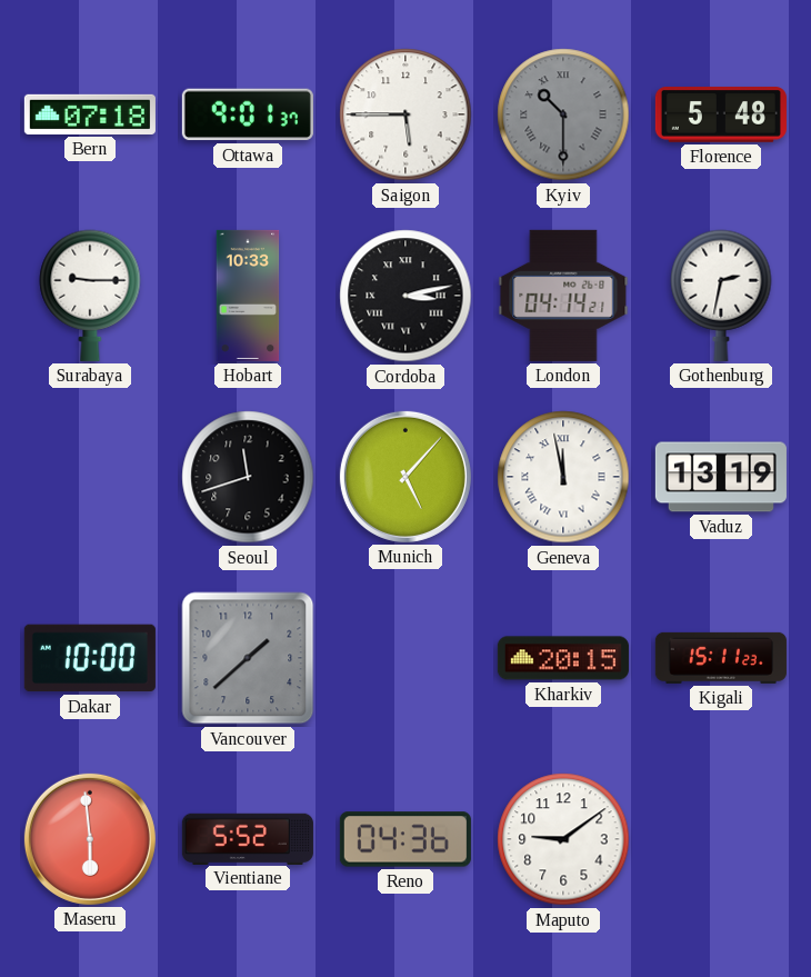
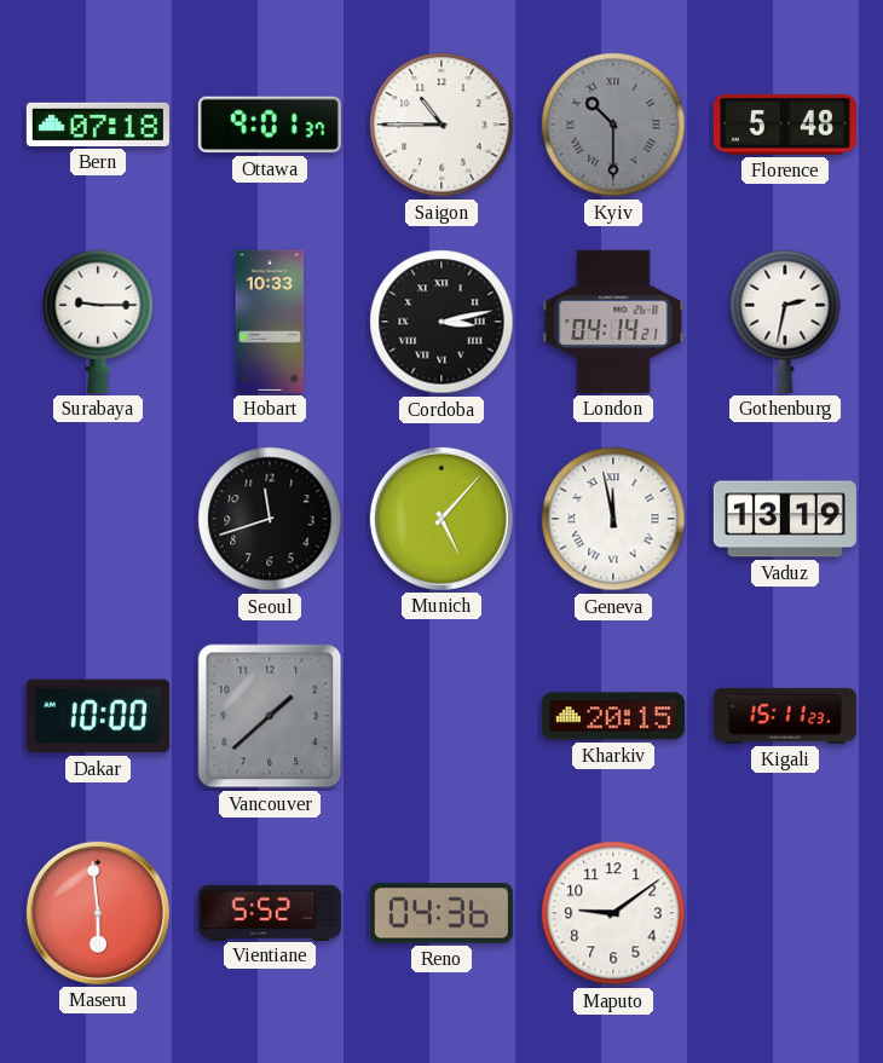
Saigon: 5:45 -> 10:45
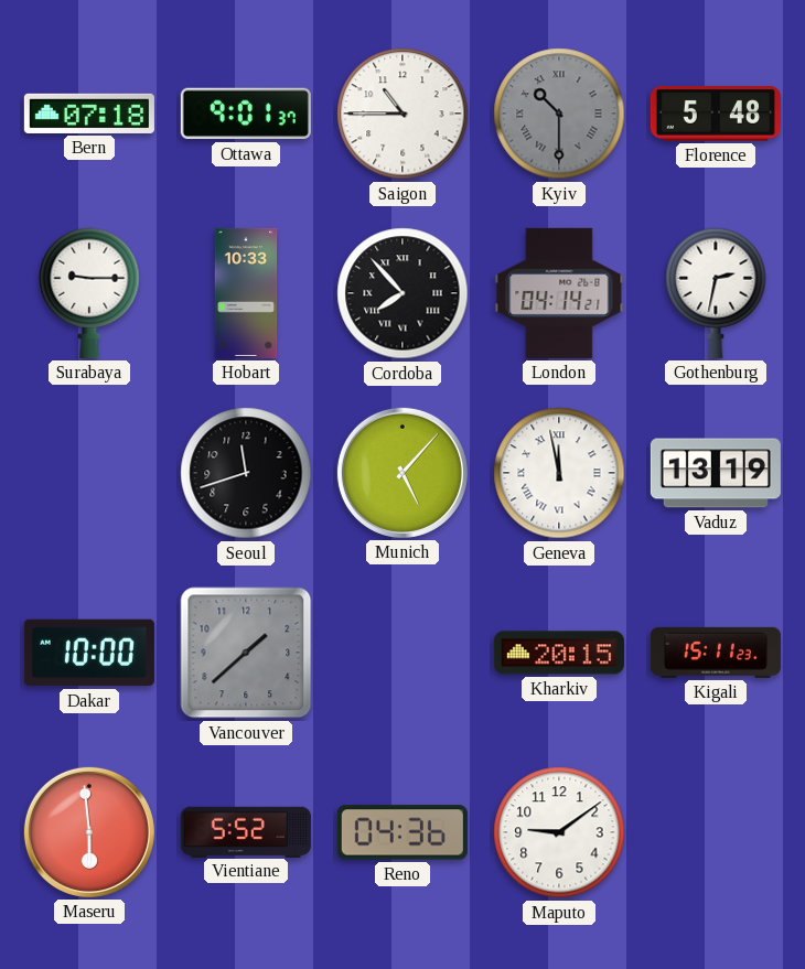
Cordoba: 3:13 -> 7:53
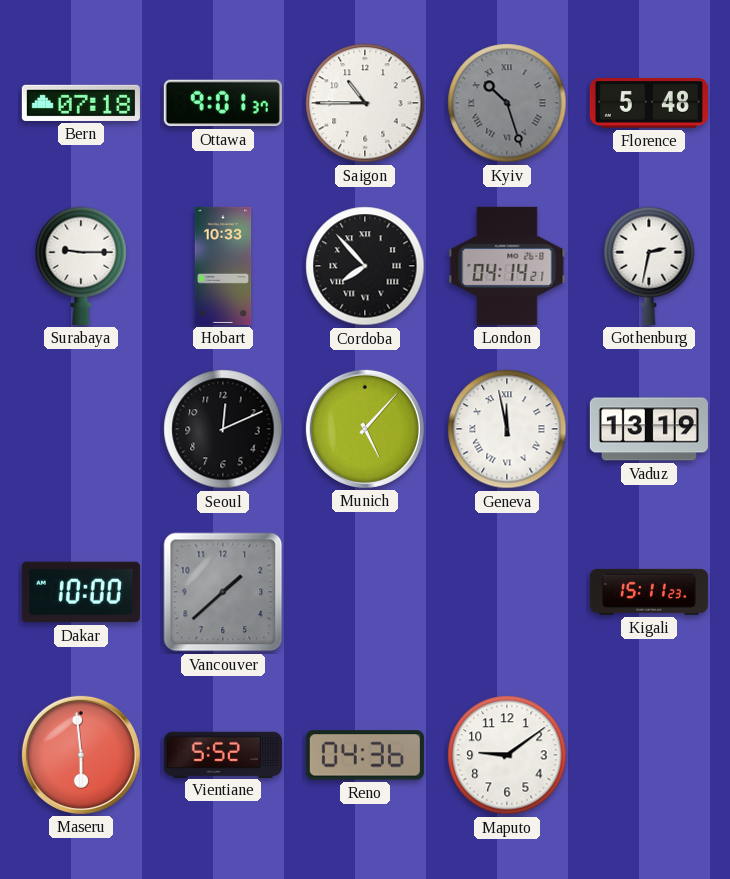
Kyiv: 10:30 -> 10:27
Seoul: 11:42 -> 12:11
Kharkiv: 20:15 -> none
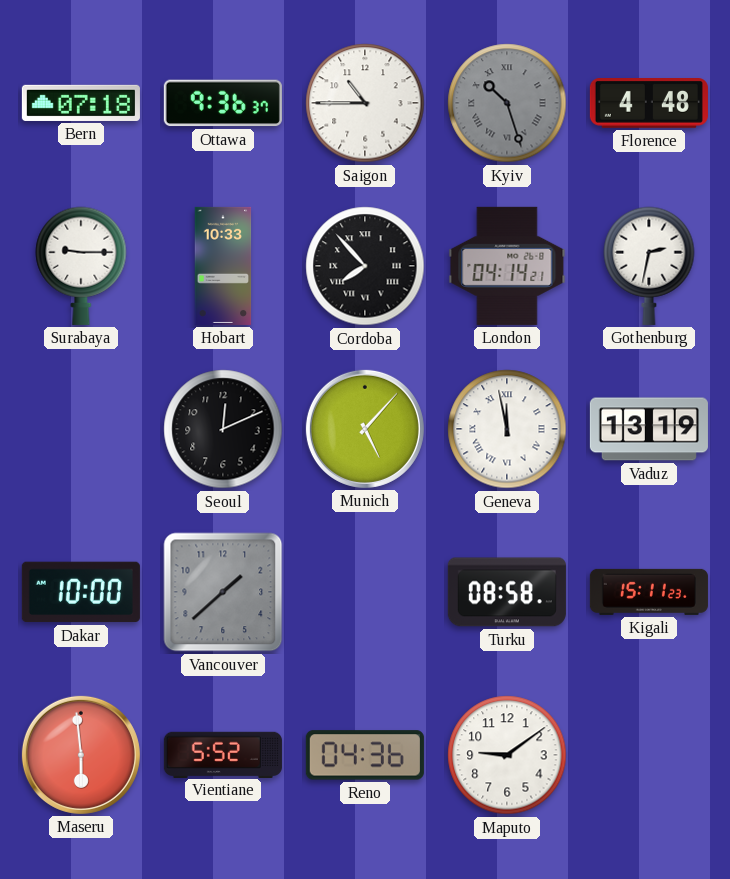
Ottawa: 9:01 -> 9:36
Florence: 5:48 -> 4:48
Turku: none -> 08:58
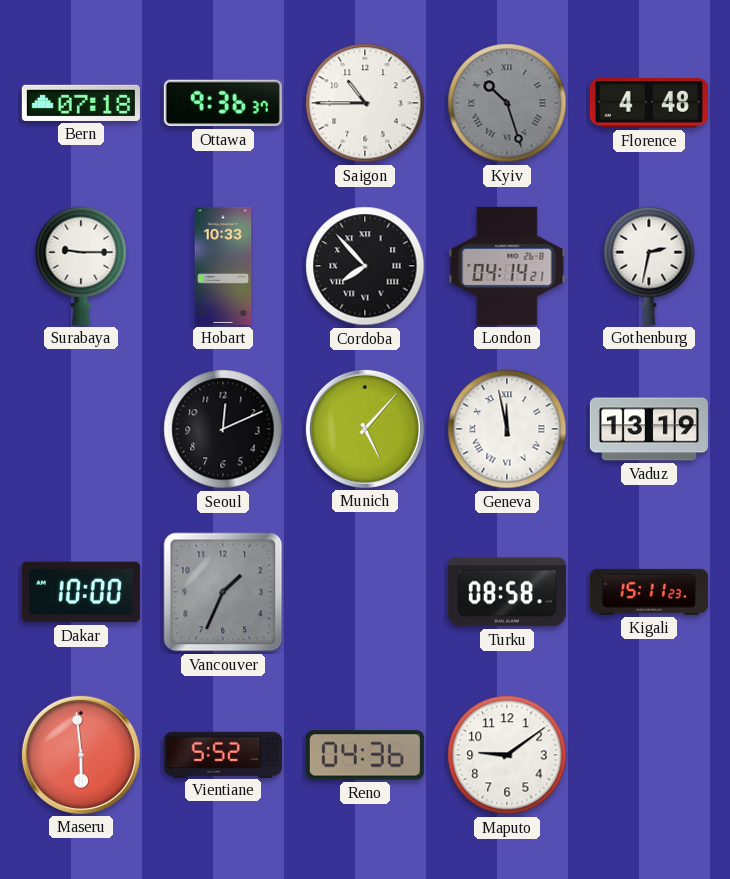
Vancouver: 1:38 -> 1:34
